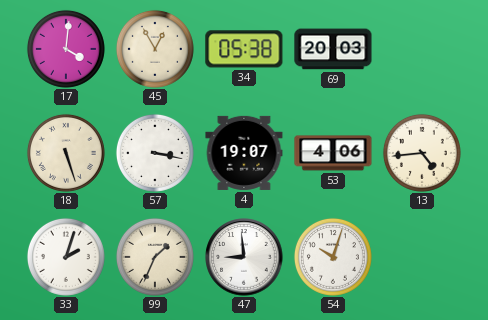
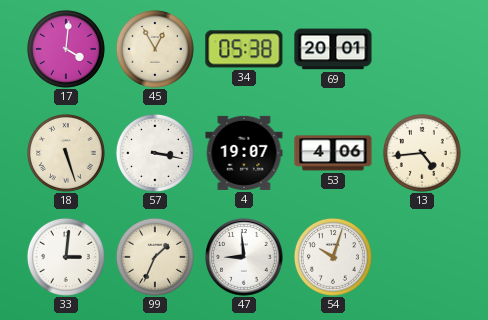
69: 20:03 -> 20:01
33: 2:03 -> 3:01
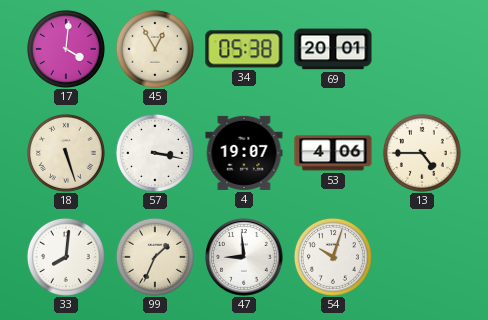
13: 4:44 -> 4:45
33: 3:01 -> 8:01
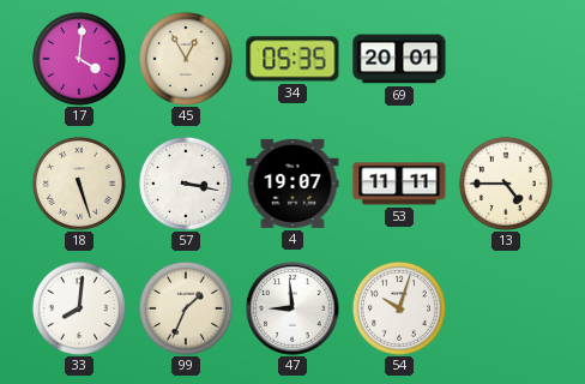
34: 05:38 -> 05:35
53: 4:06 -> 11:11
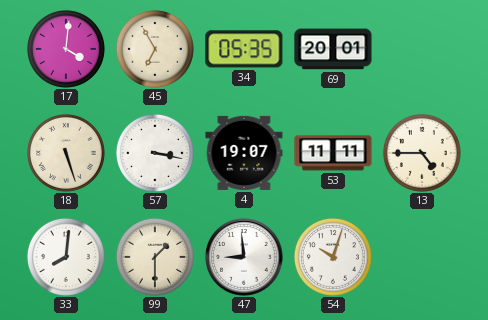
45: 12:55 -> 6:55
99: 1:34 -> 1:30
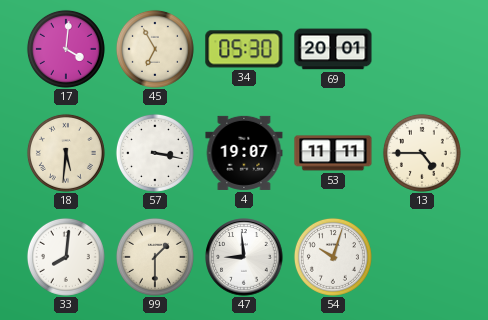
34: 05:35 -> 05:30
18: 5:27 -> 5:31
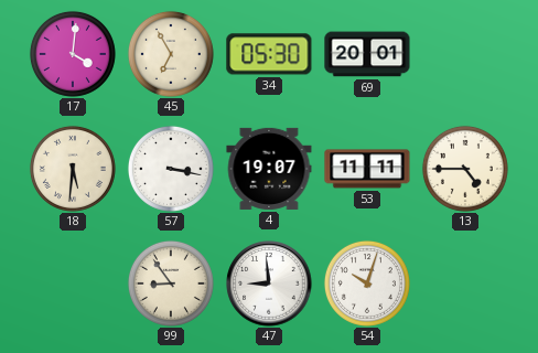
33: 8:01 -> none
99: 1:30 -> 8:54
